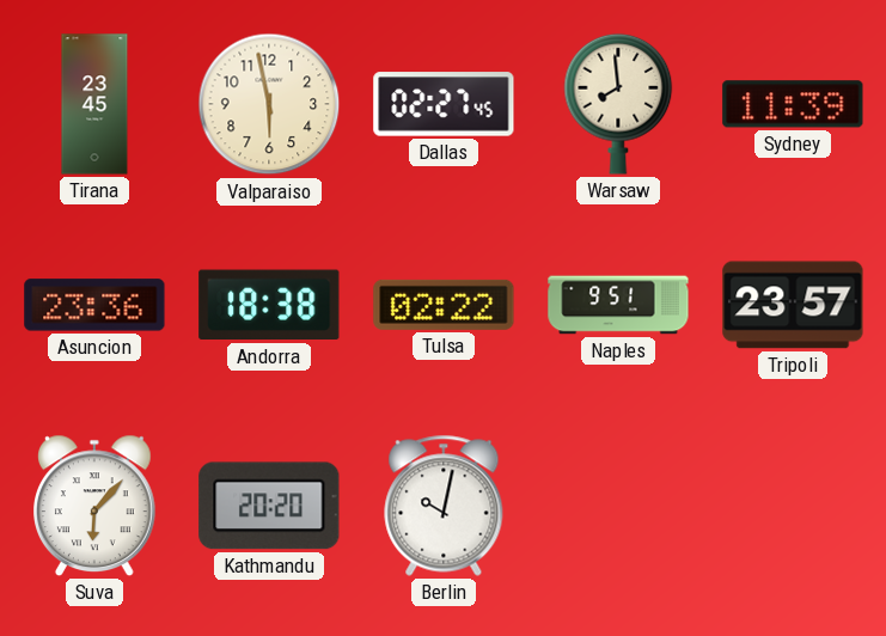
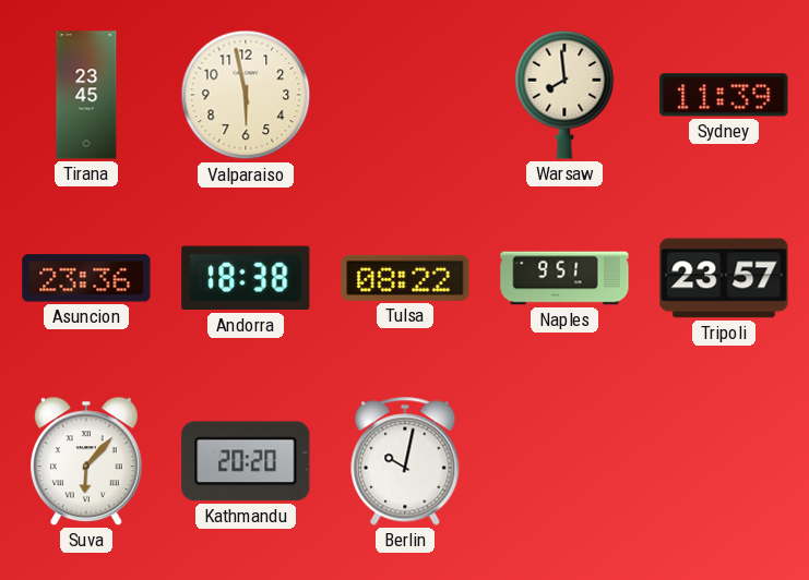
Dallas: 02:27 -> none
Tulsa: 02:22 -> 08:22
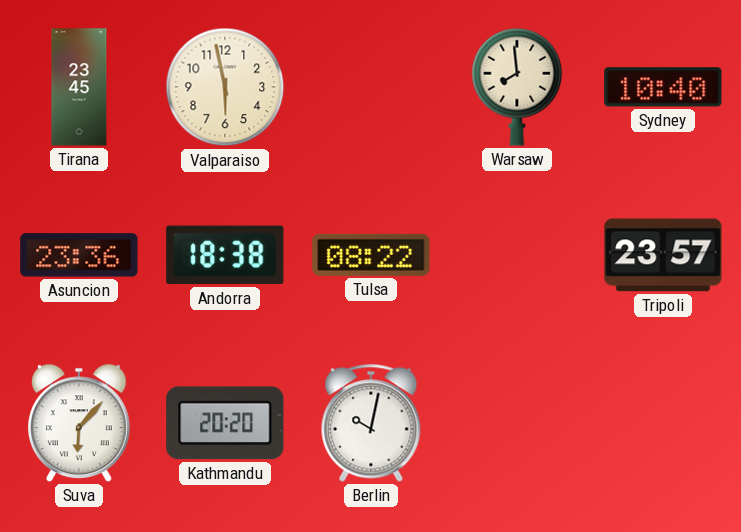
Sydney: 11:39 -> 10:40
Naples: 9:51 -> none
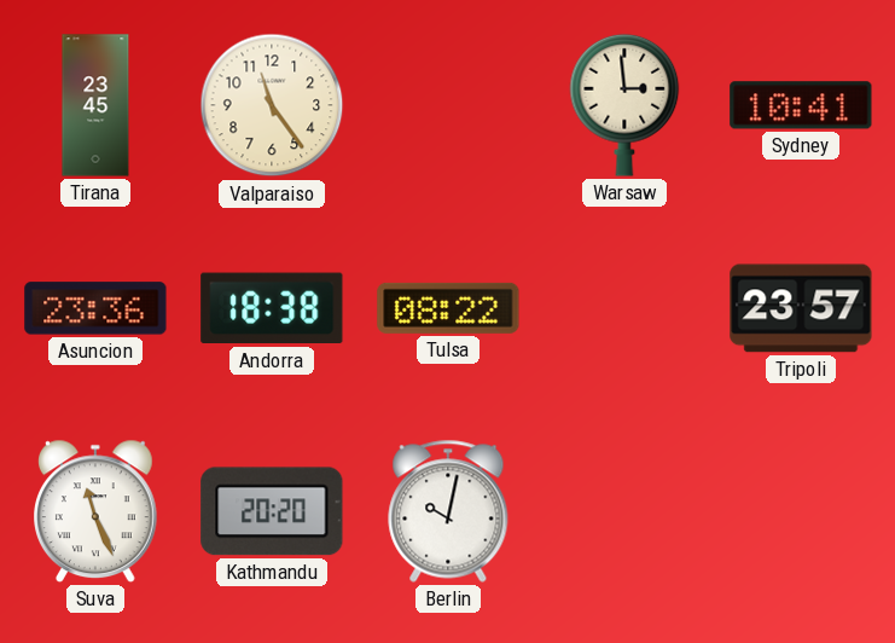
Valparaiso: 5:58 -> 11:24
Warsaw: 7:59 -> 2:59
Sydney: 10:40 -> 10:41
Suva: 6:07 -> 11:26
